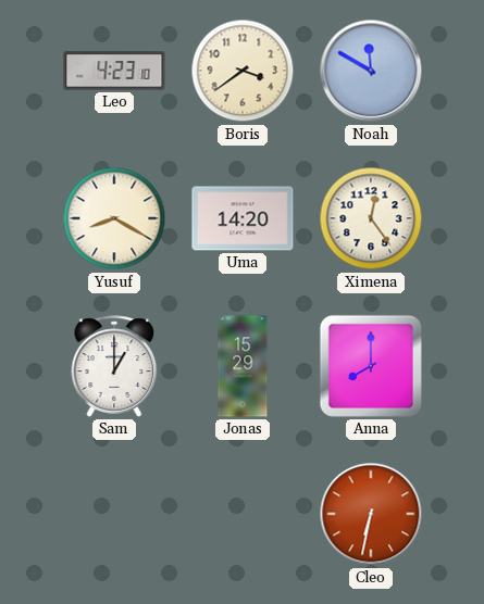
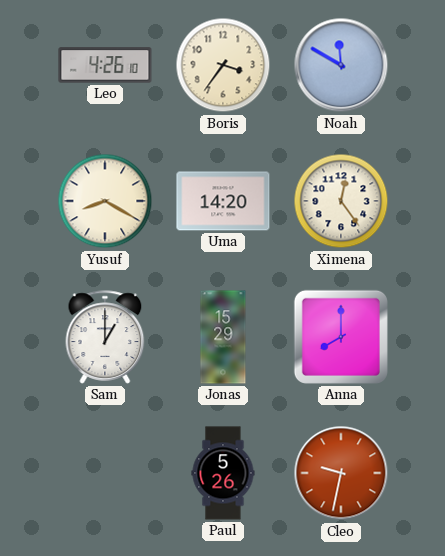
Leo: 4:23 -> 4:26
Boris: 3:39 -> 3:36
Paul: none -> 5:26
Cleo: 6:32 -> 9:32
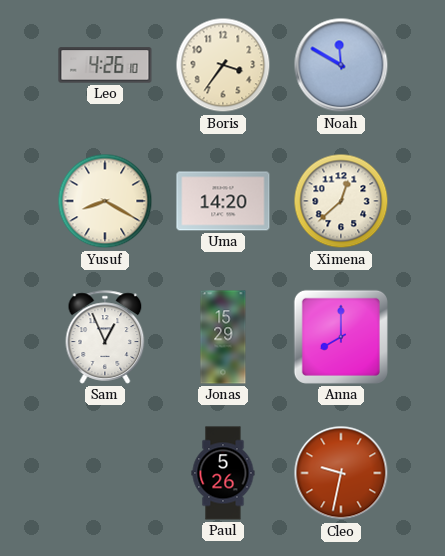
Ximena: 12:24 -> 12:38
Sam: 1:00 -> 12:56
